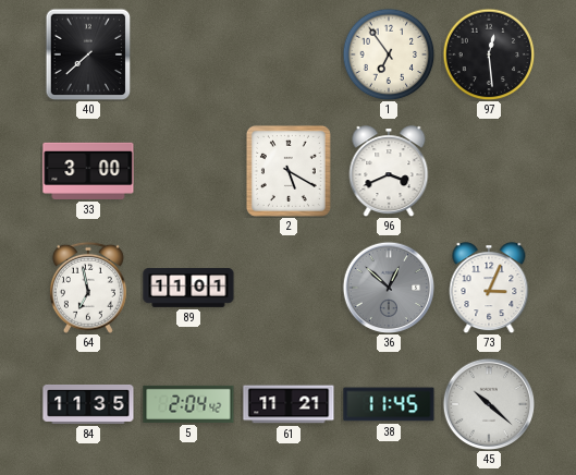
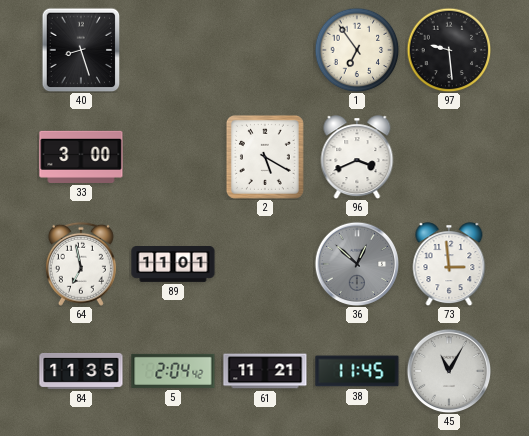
40: 7:38 -> 8:27
97: 12:29 -> 9:29
73: 3:04 -> 2:59
45: 10:22 -> 11:05
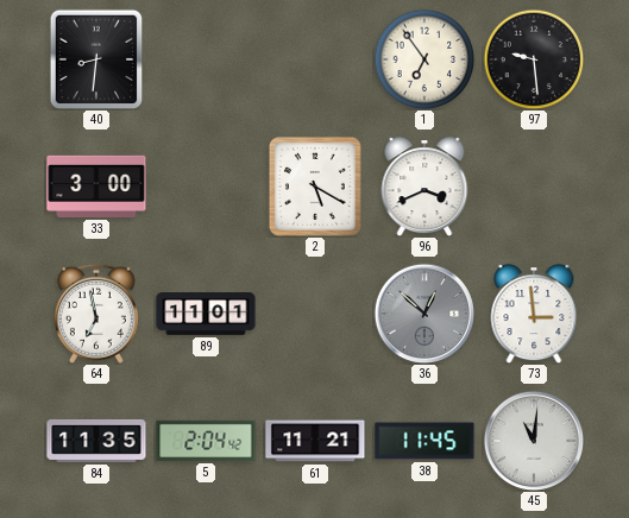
40: 8:27 -> 8:31
45: 11:05 -> 11:01
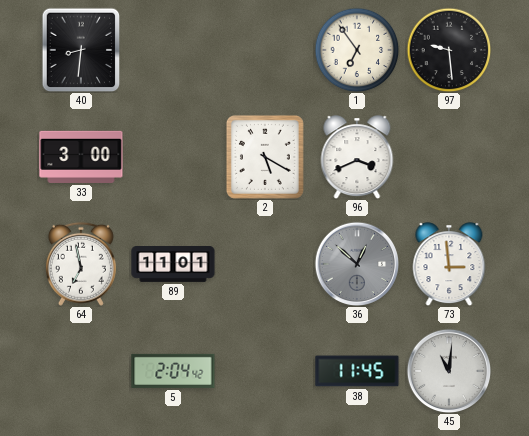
84: 11:35 -> none
61: 11:21 -> none
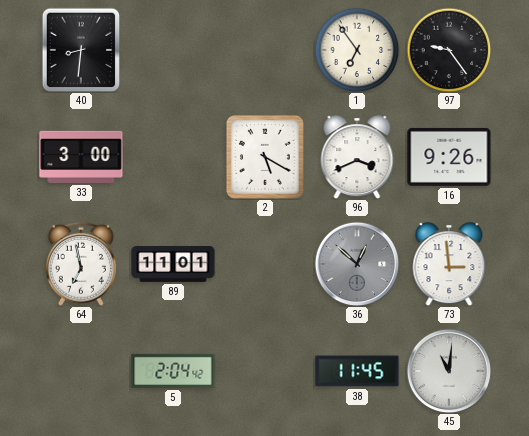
97: 9:29 -> 9:24
16: none -> 9:26
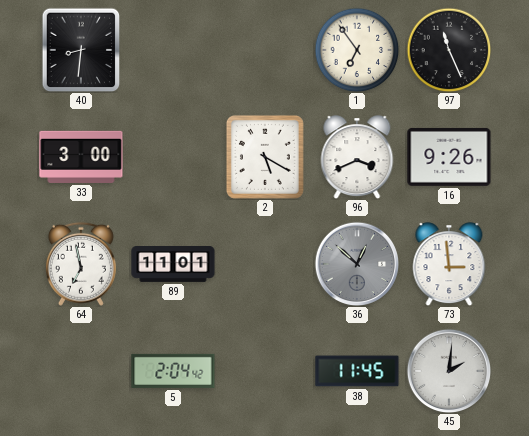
97: 9:24 -> 11:26
45: 11:01 -> 2:01
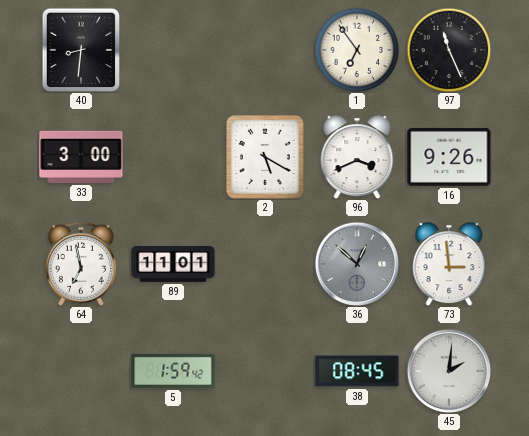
5: 2:04 -> 1:59
38: 11:45 -> 08:45
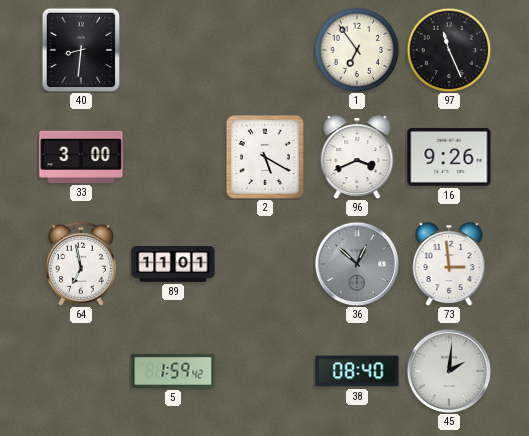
38: 08:45 -> 08:40
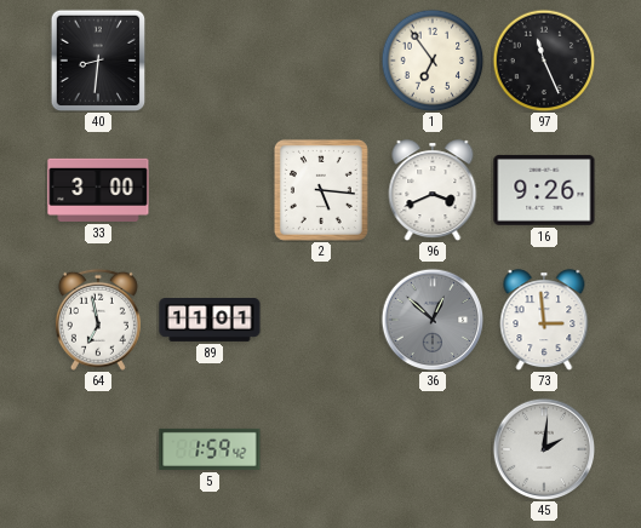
2: 5:20 -> 5:16
38: 08:40 -> none
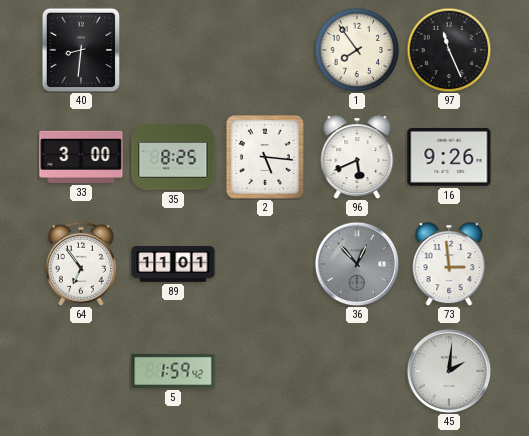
1: 6:54 -> 7:54
35: none -> 8:25
96: 3:41 -> 5:41
64: 6:58 -> 6:54
36: 12:52 -> 12:53
